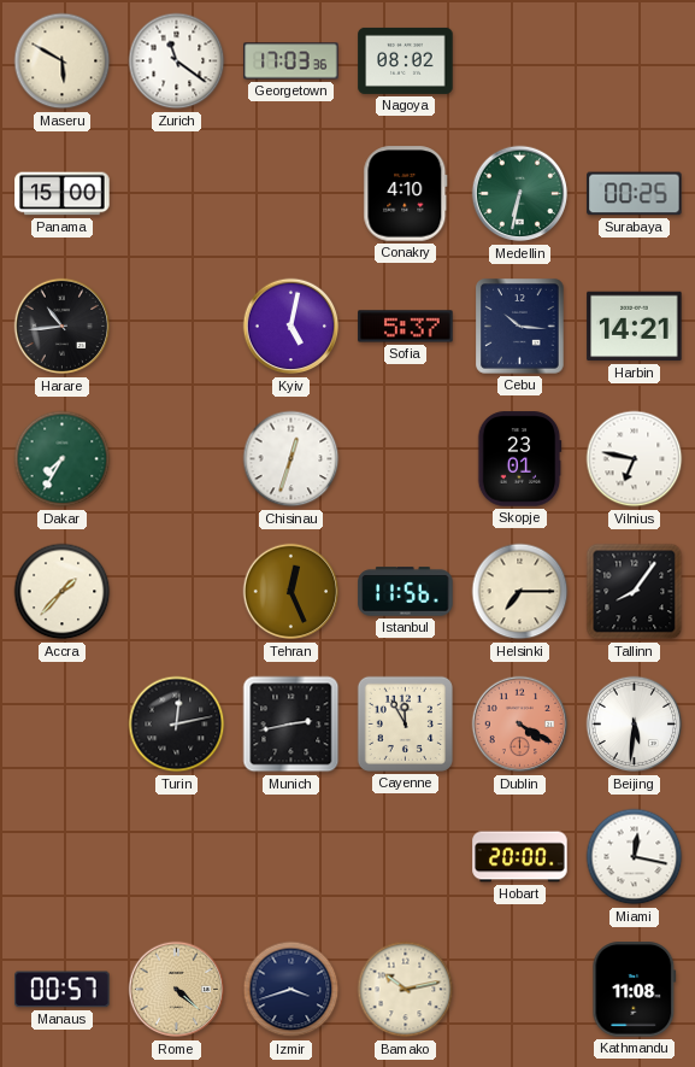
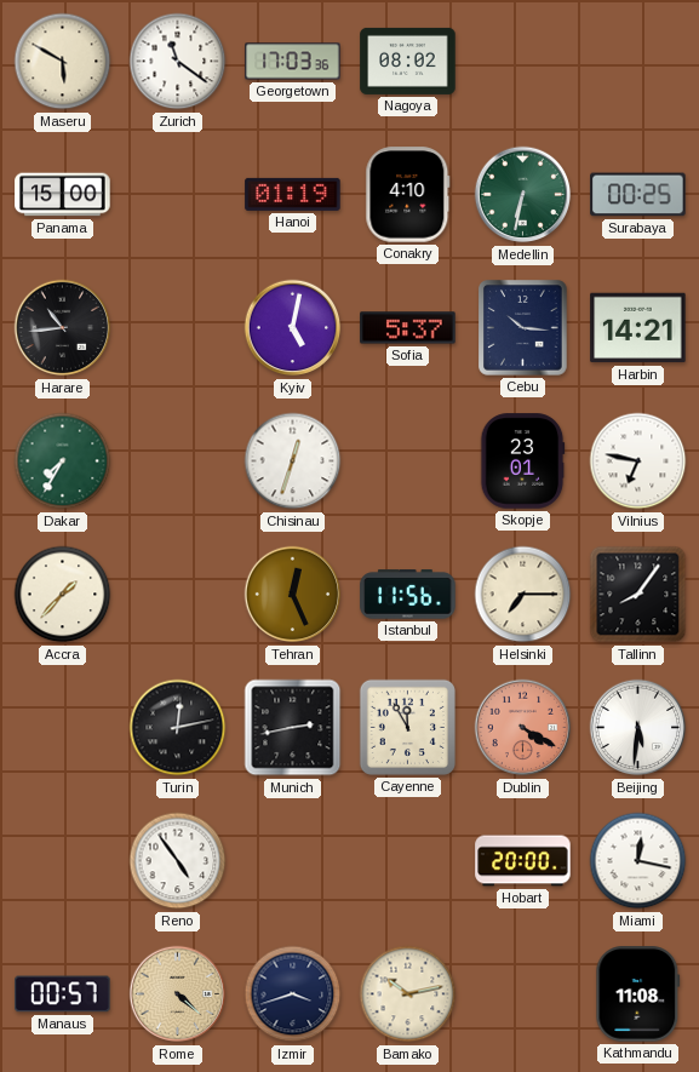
Hanoi: none -> 01:19
Reno: none -> 4:54
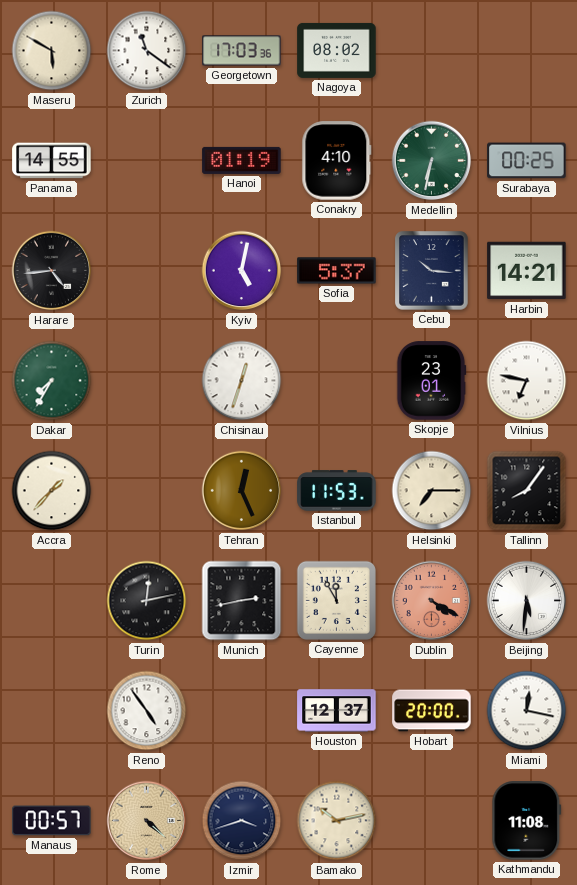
Panama: 15:00 -> 14:55
Harare: 10:44 -> 4:44
Istanbul: 11:56 -> 11:53
Houston: none -> 12:37
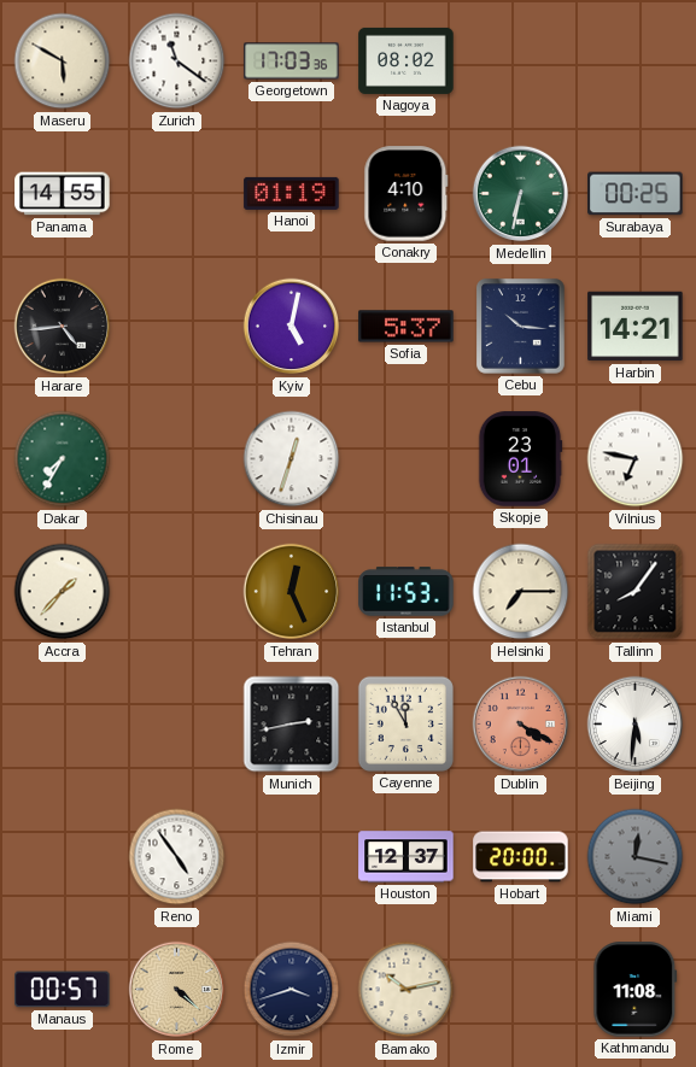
Turin: 12:13 -> none
Miami dial: white -> grey
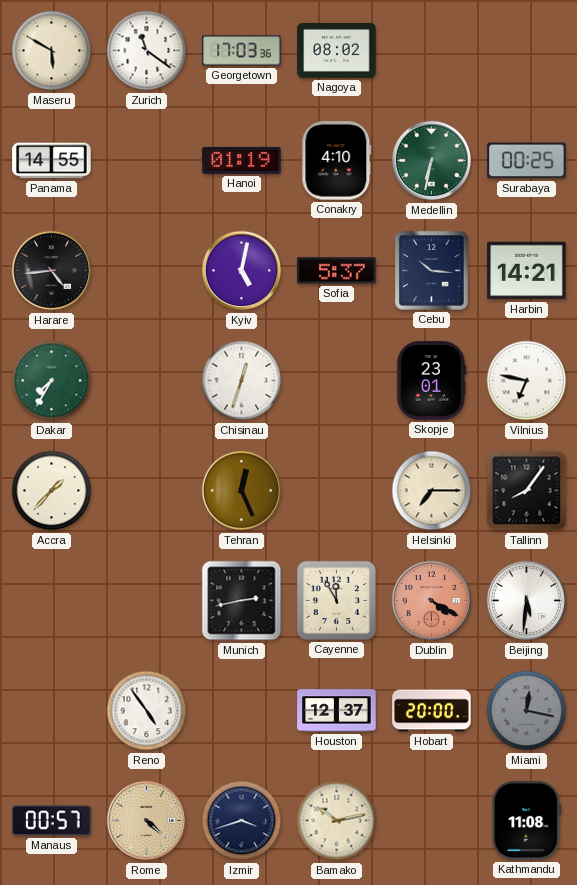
Istanbul: 11:53 -> none
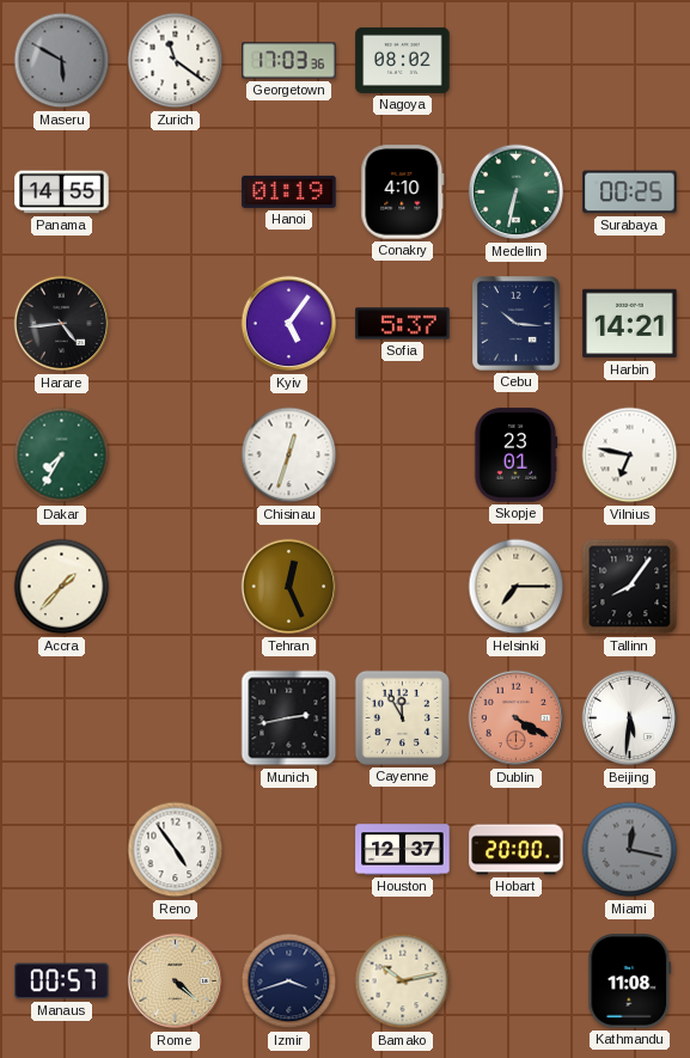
Maseru dial: cream -> grey
Kyiv: 5:02 -> 5:06
